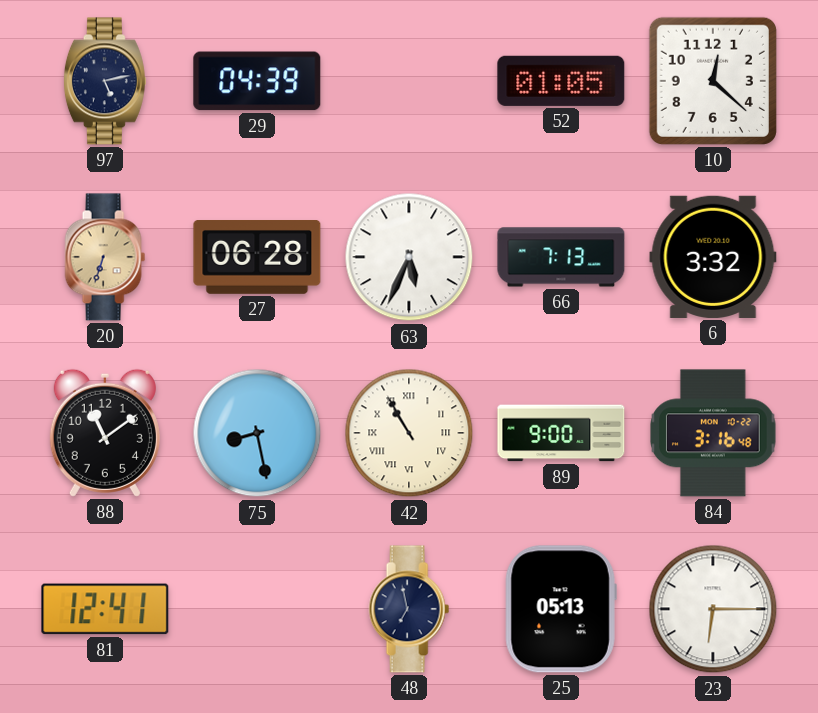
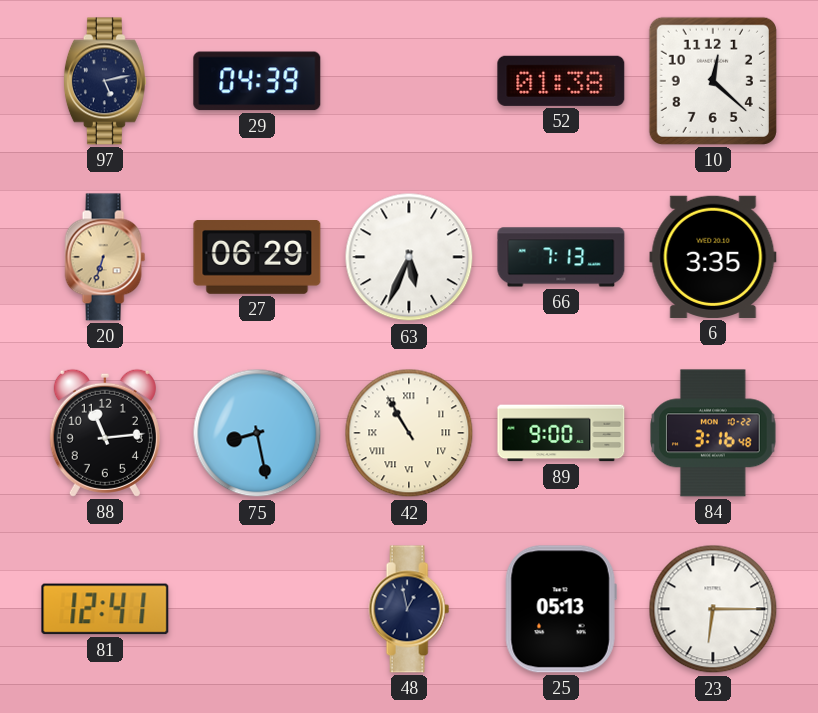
52: 01:05 -> 01:38
27: 06:28 -> 06:29
6: 3:32 -> 3:35
88: 11:09 -> 11:14
48: 6:58 -> 12:58
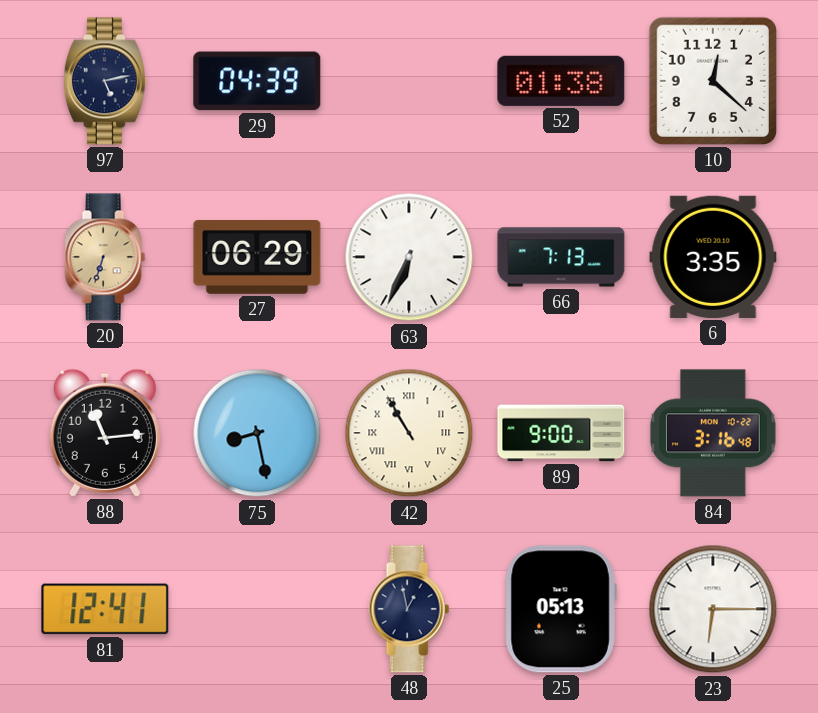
63: 5:34 -> 6:34
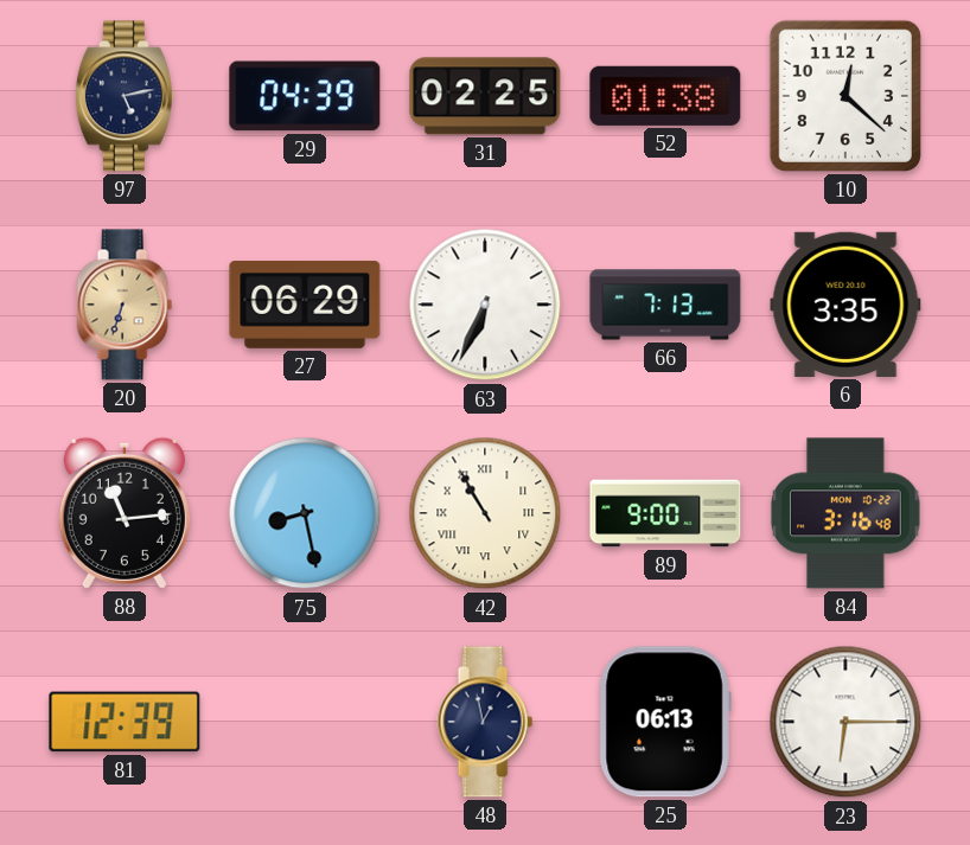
31: none -> 02:25
81: 12:41 -> 12:39
25: 05:13 -> 06:13
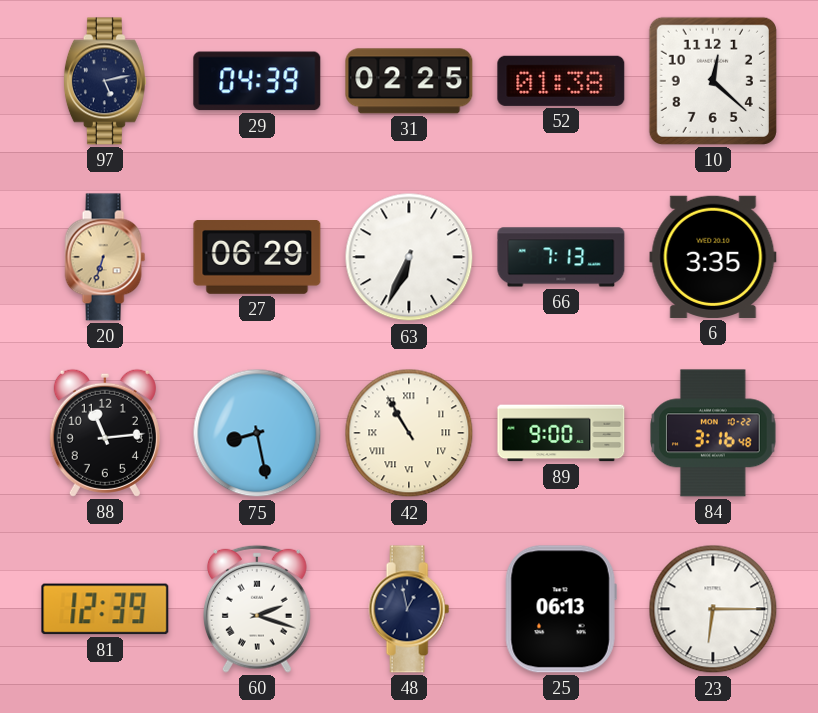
60: none -> 2:18
